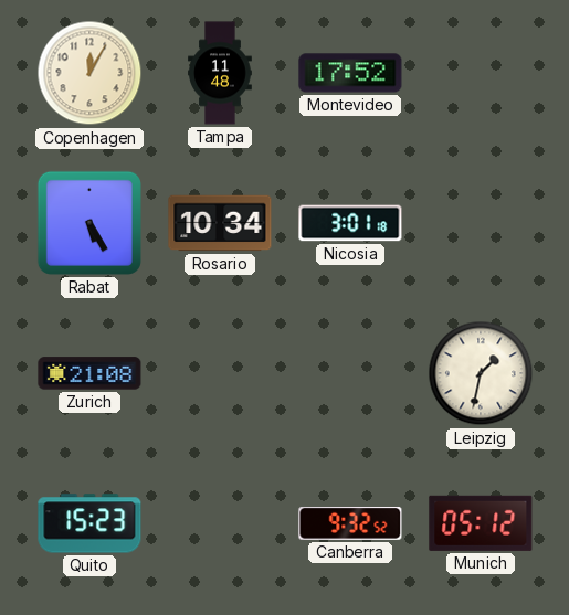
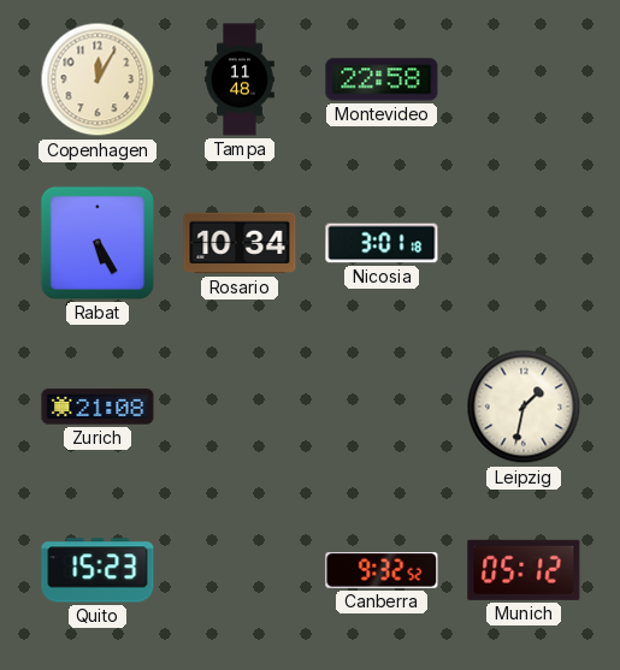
Montevideo: 17:52 -> 22:58
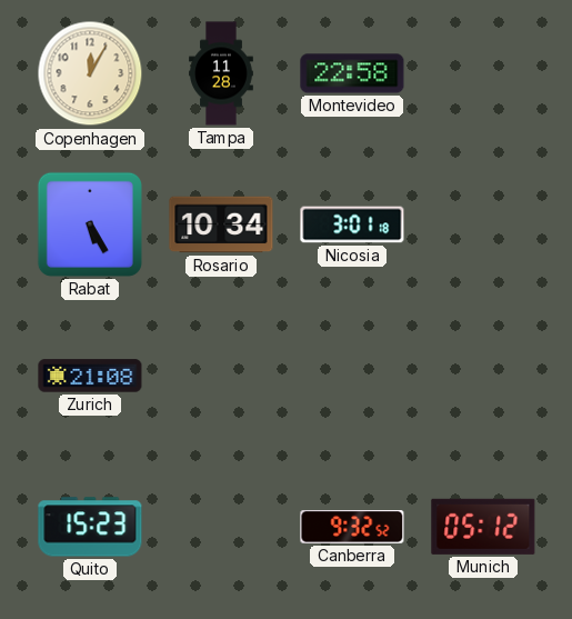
Tampa: 11:48 -> 11:28
Leipzig: 1:32 -> none
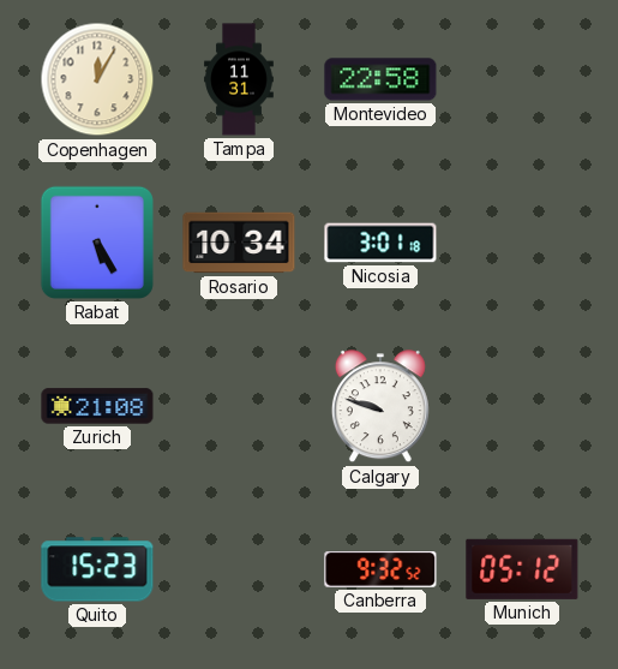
Tampa: 11:28 -> 11:31
Calgary: none -> 9:48
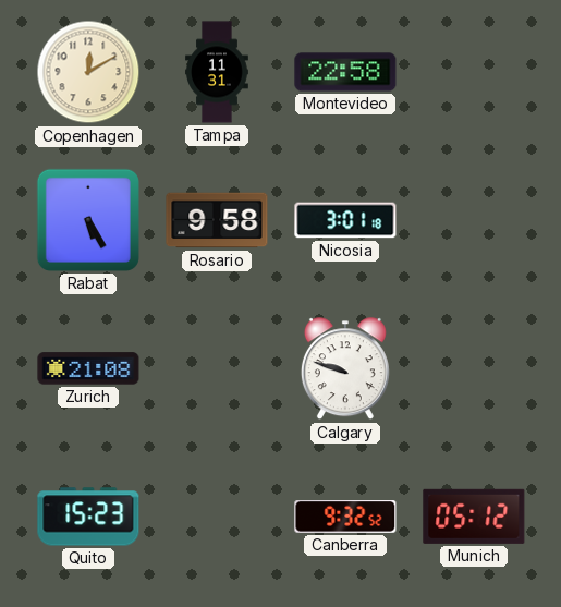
Copenhagen: 12:05 -> 12:10
Rosario: 10:34 -> 9:58
